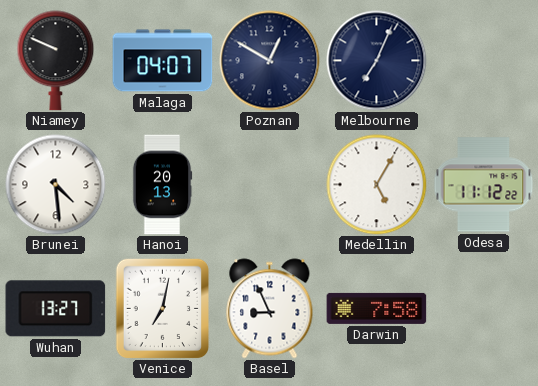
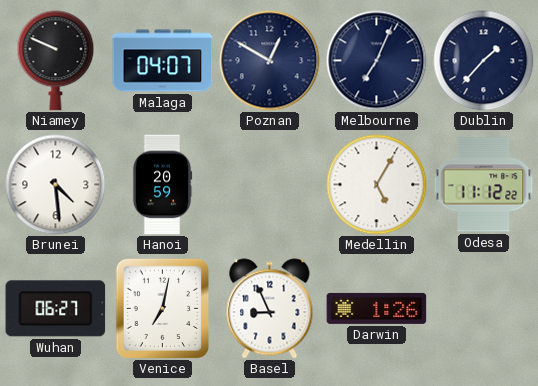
Dublin: none -> 1:37
Hanoi: 20:13 -> 20:59
Wuhan: 13:27 -> 06:27
Darwin: 7:58 -> 1:26
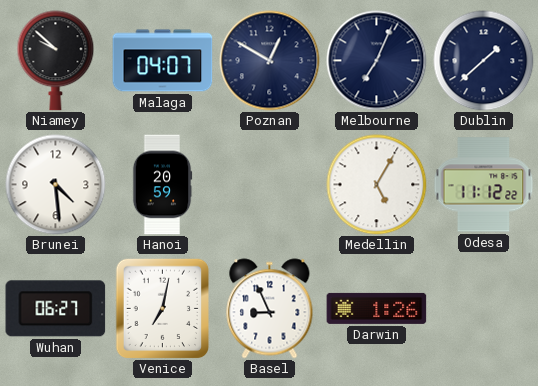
Niamey: 9:49 -> 9:52
Dublin: 1:37 -> 1:38
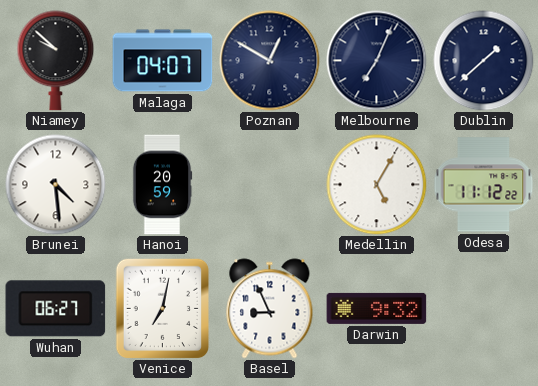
Darwin: 1:26 -> 9:32
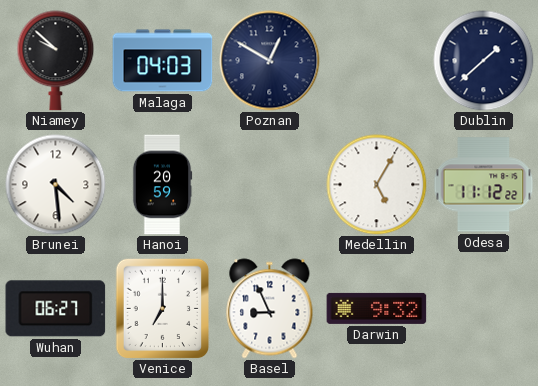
Malaga: 04:07 -> 04:03
Melbourne: 7:04 -> none
Venice: 7:02 -> 7:00
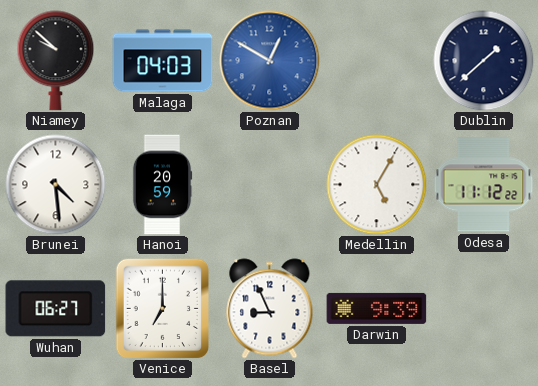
Poznan dial: navy -> blue
Darwin: 9:32 -> 9:39
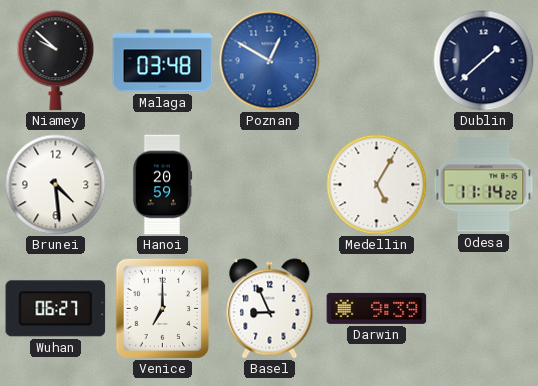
Malaga: 04:03 -> 03:48
Odesa: 11:12 -> 11:14
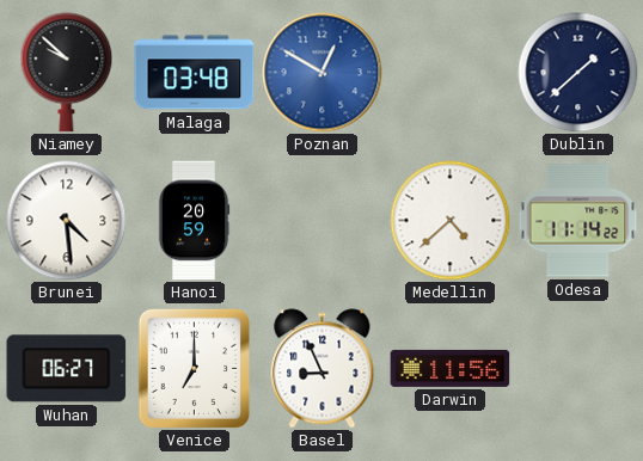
Medellin: 5:05 -> 4:38
Darwin: 9:39 -> 11:56
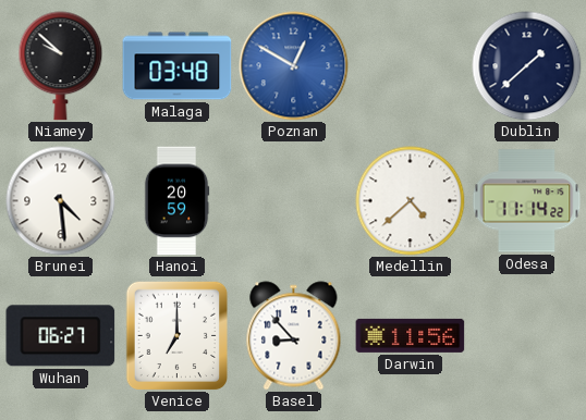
Basel: 8:56 -> 8:53
